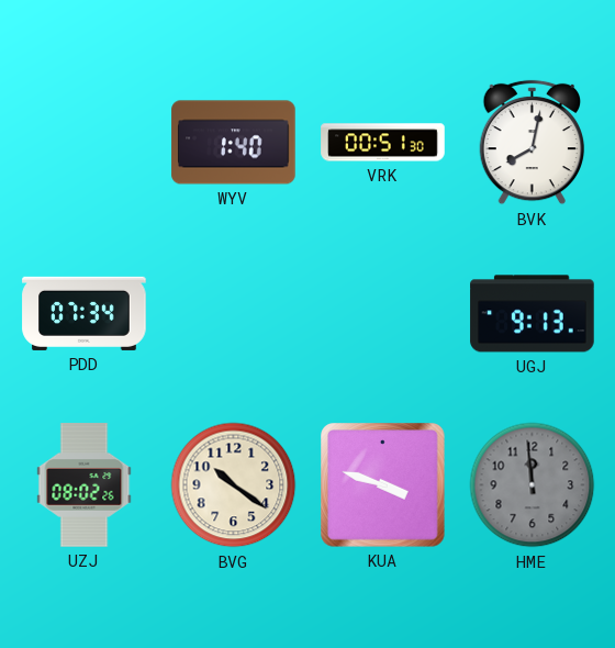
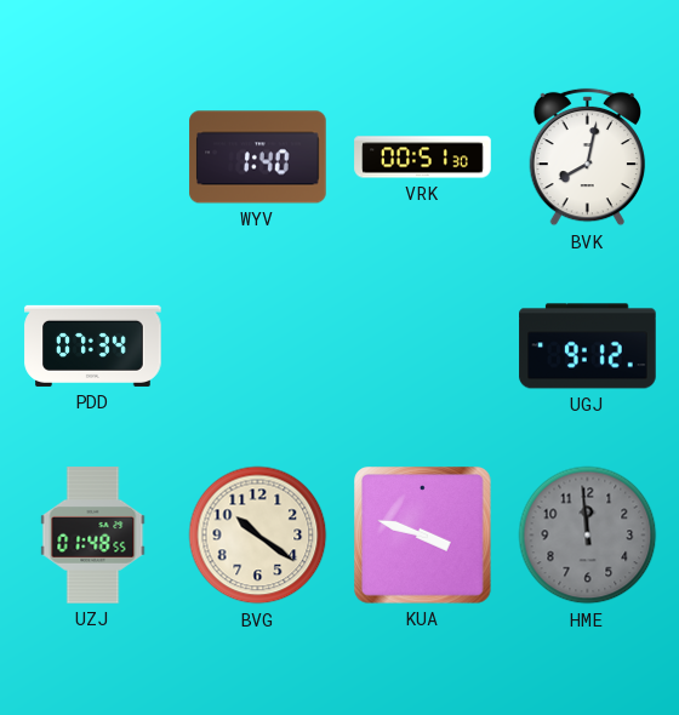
UGJ: 9:13 -> 9:12
UZJ: 08:02 -> 01:48
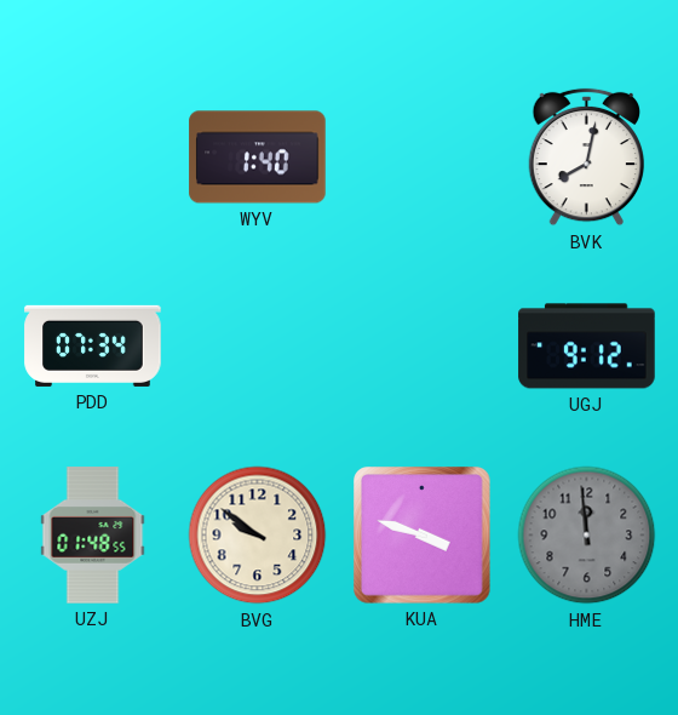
VRK: 00:51 -> none
BVG: 10:21 -> 9:51
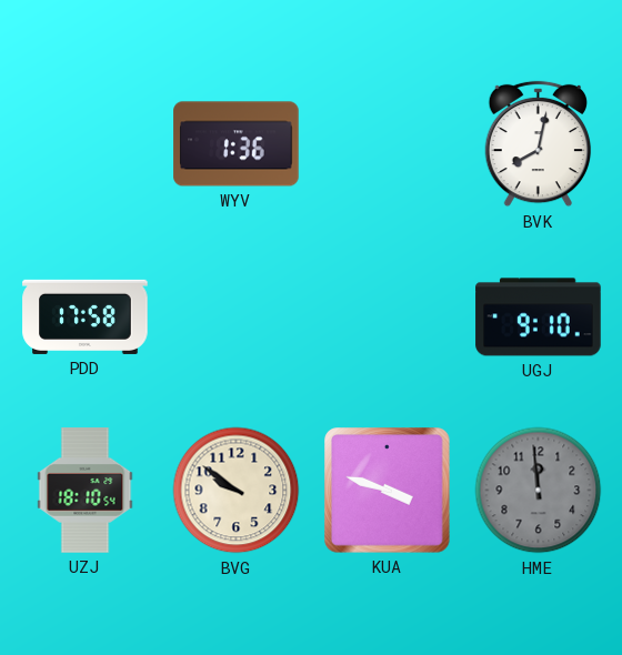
WYV: 1:40 -> 1:36
PDD: 07:34 -> 17:58
UGJ: 9:12 -> 9:10
UZJ: 01:48 -> 18:10
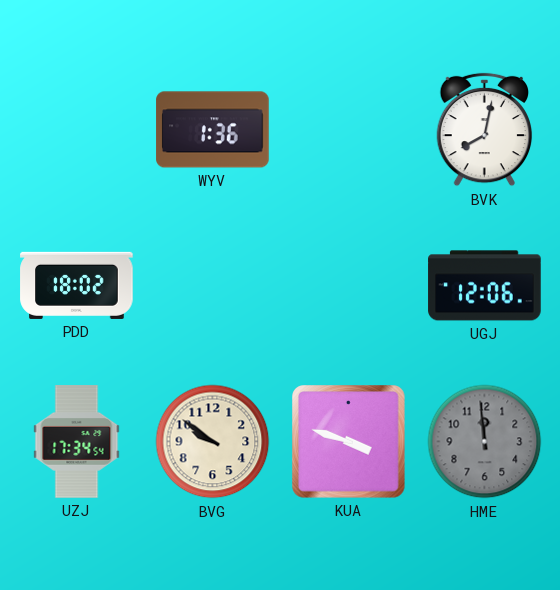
PDD: 17:58 -> 18:02
UGJ: 9:10 -> 12:06
UZJ: 18:10 -> 17:34
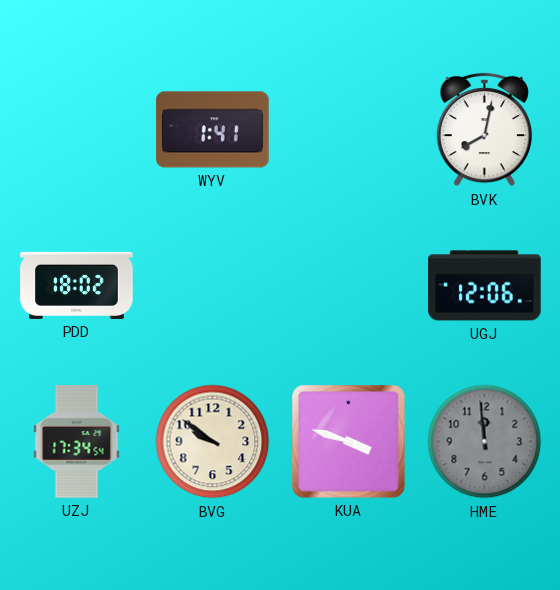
WYV: 1:36 -> 1:41
